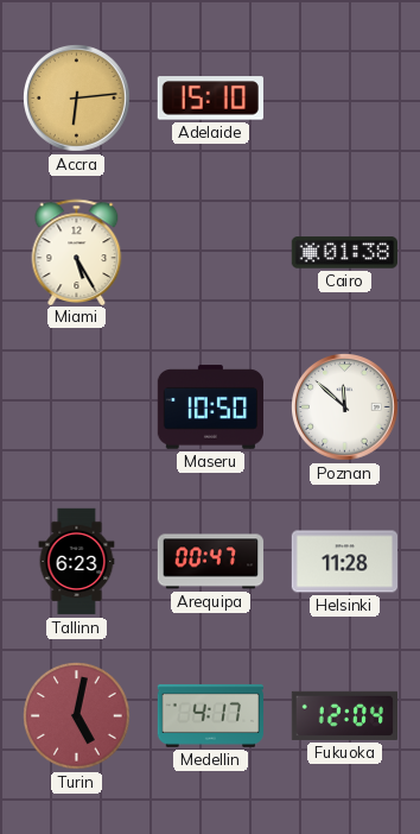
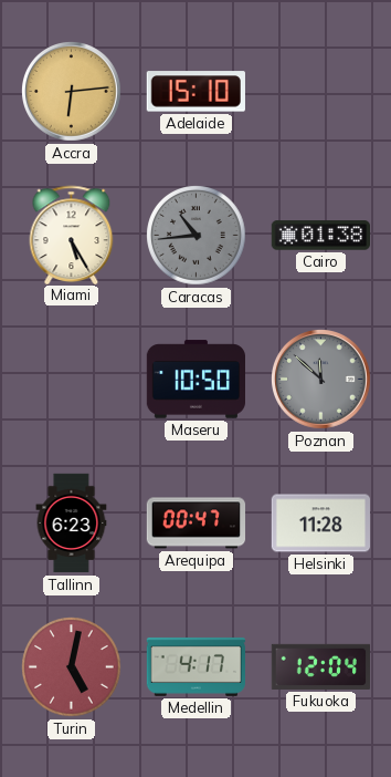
Caracas: none -> 10:44
Poznan dial: white -> grey
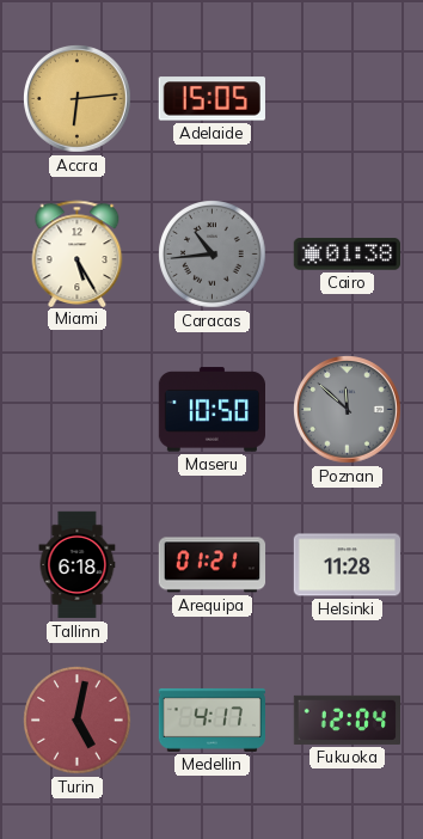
Adelaide: 15:10 -> 15:05
Tallinn: 6:23 -> 6:18
Arequipa: 00:47 -> 01:21
